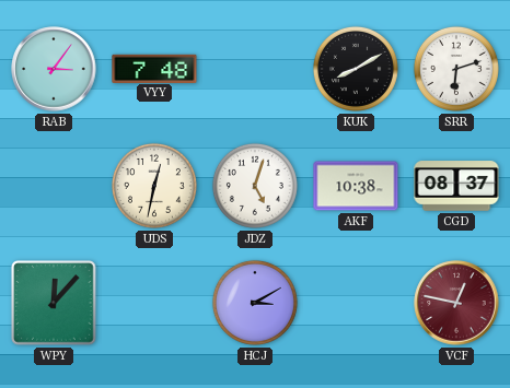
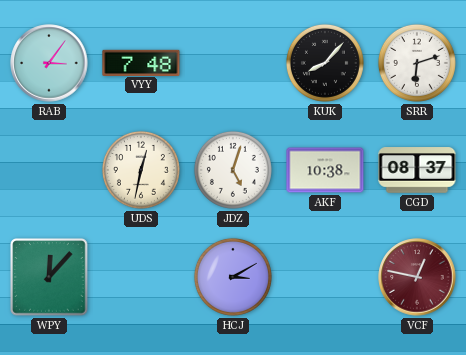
KUK: 8:10 -> 8:07
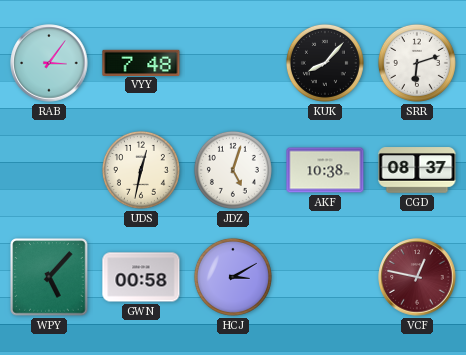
WPY: 12:07 -> 5:07
GWN: none -> 00:58
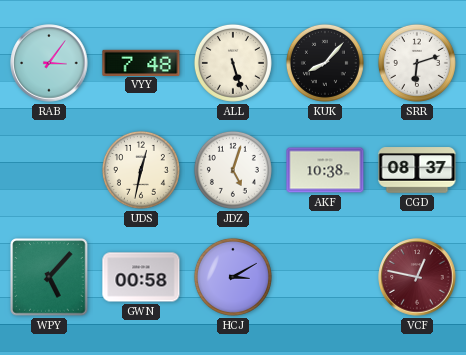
ALL: none -> 5:27
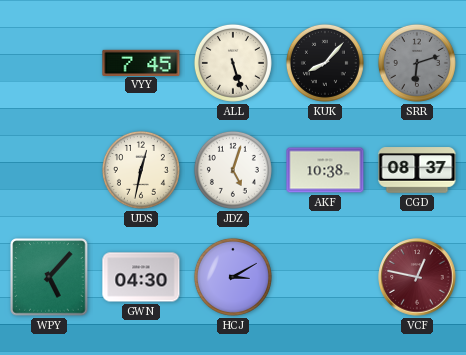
RAB: 3:06 -> none
VYY: 7:48 -> 7:45
SRR dial: white -> grey
GWN: 00:58 -> 04:30
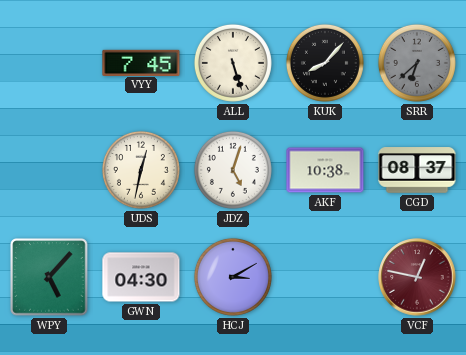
SRR: 6:12 -> 6:38
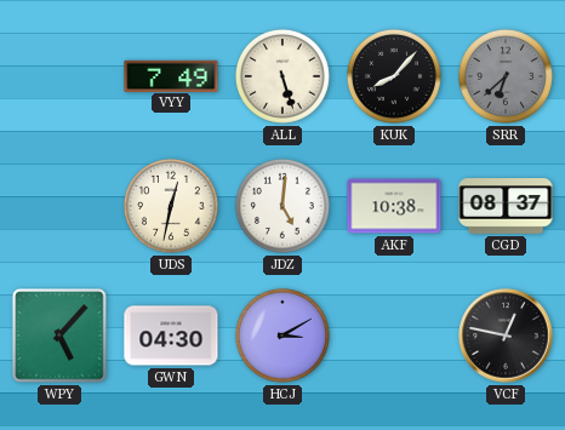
VYY: 7:45 -> 7:49
JDZ: 5:03 -> 5:01
VCF dial: burgundy -> black
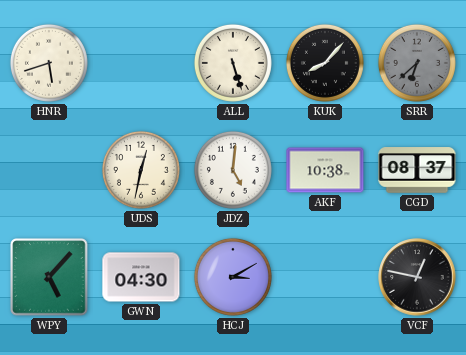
HNR: none -> 5:42
VYY: 7:49 -> none
